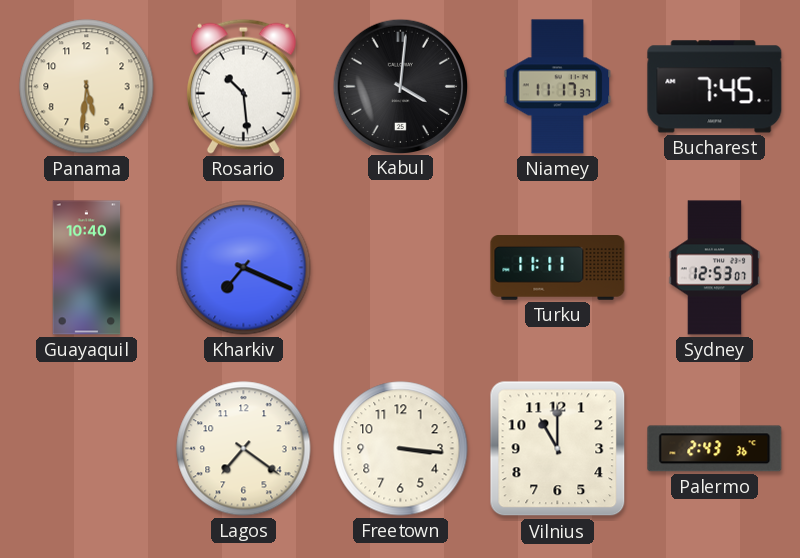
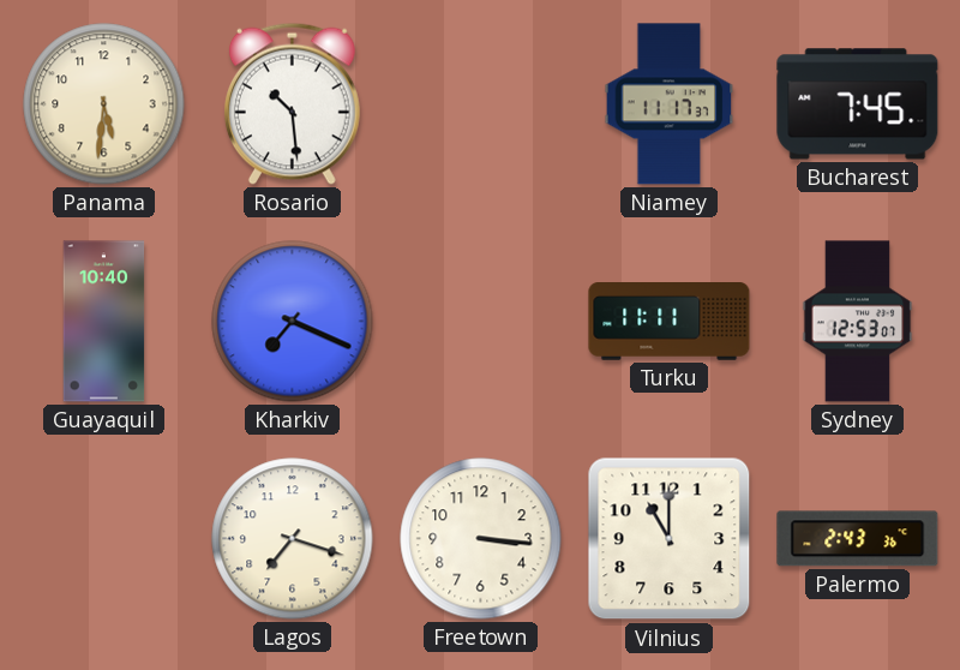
Kabul: 4:01 -> none
Lagos: 7:21 -> 7:18
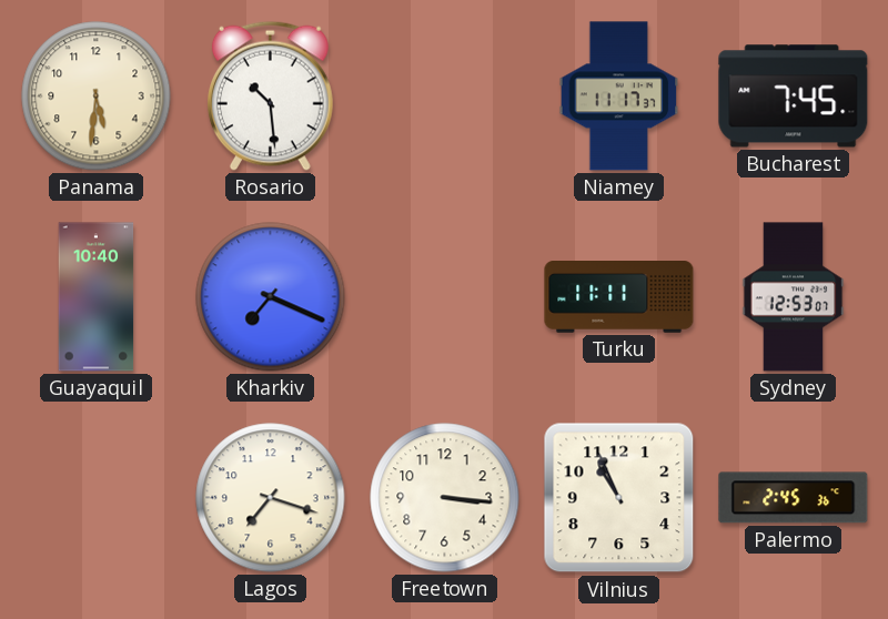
Vilnius: 11:00 -> 10:56
Palermo: 2:43 -> 2:45
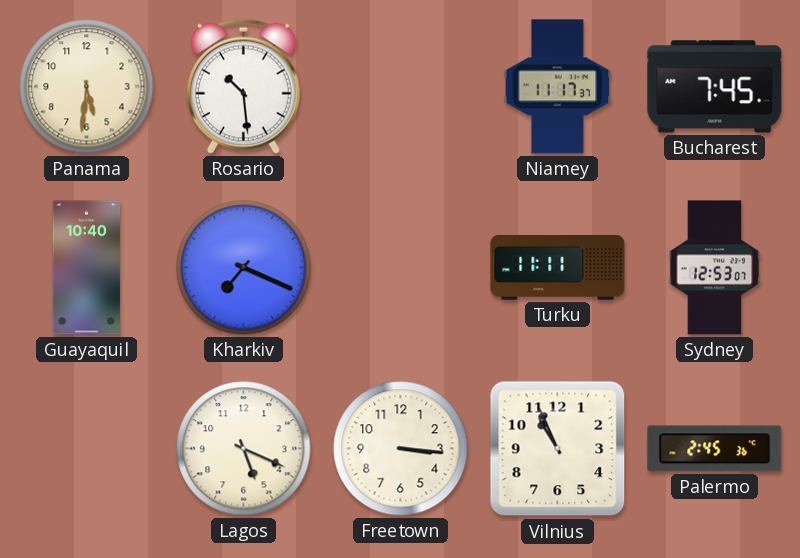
Lagos: 7:18 -> 5:19
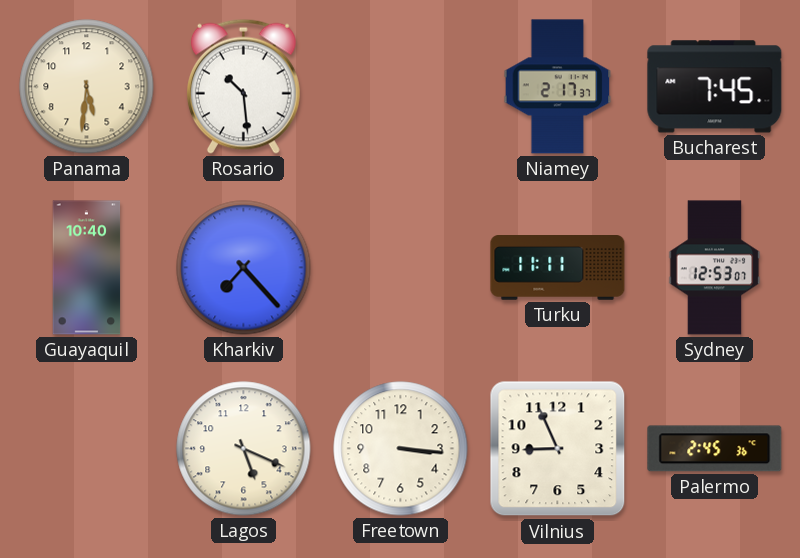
Niamey: 11:17 -> 2:17
Kharkiv: 7:19 -> 7:23
Vilnius: 10:56 -> 8:56
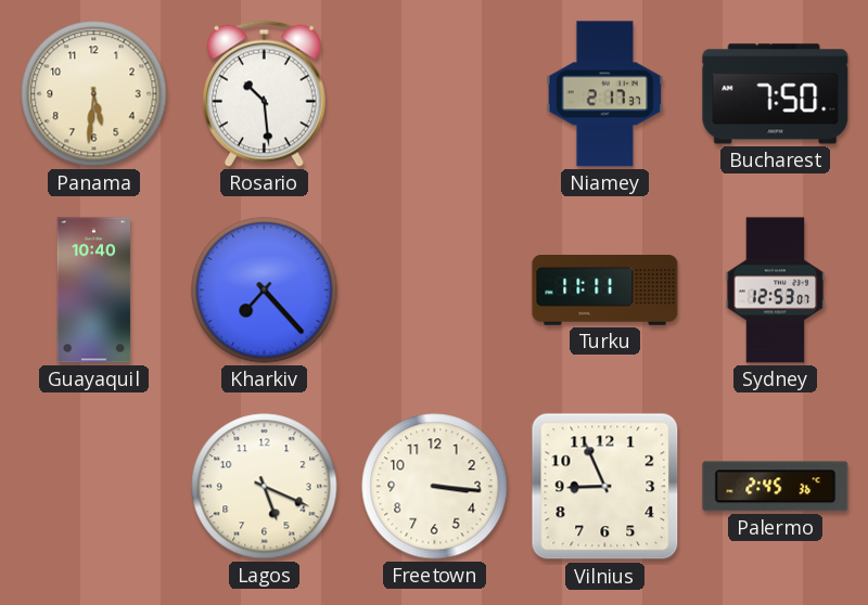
Bucharest: 7:45 -> 7:50
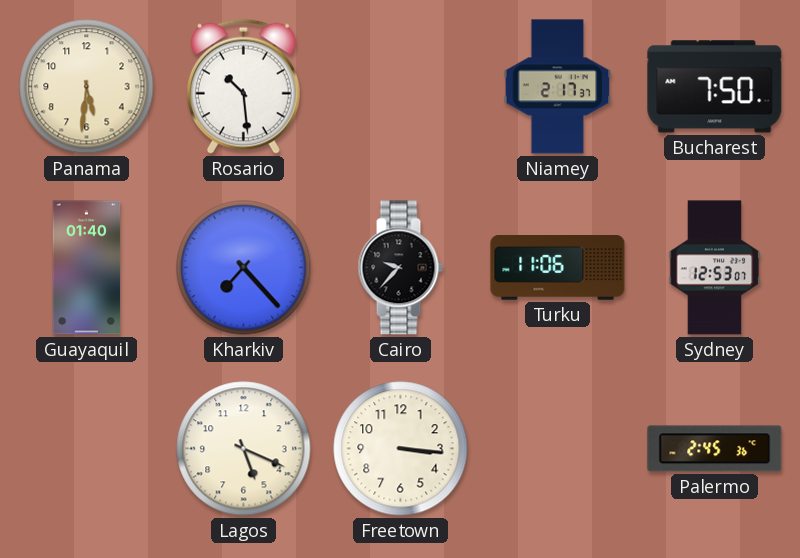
Guayaquil: 10:40 -> 01:40
Cairo: none -> 9:37
Turku: 11:11 -> 11:06
Vilnius: 8:56 -> none
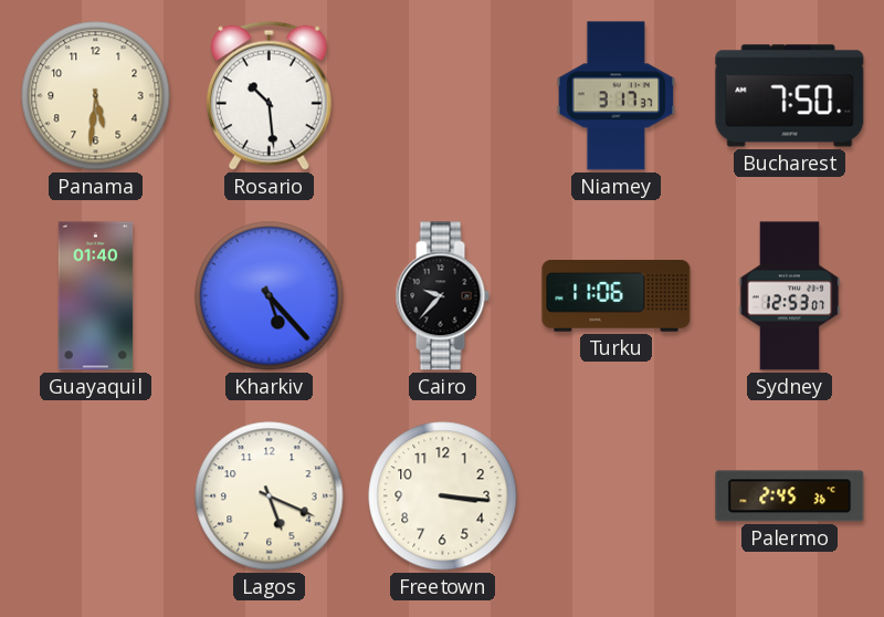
Niamey: 2:17 -> 3:17
Kharkiv: 7:23 -> 5:23
